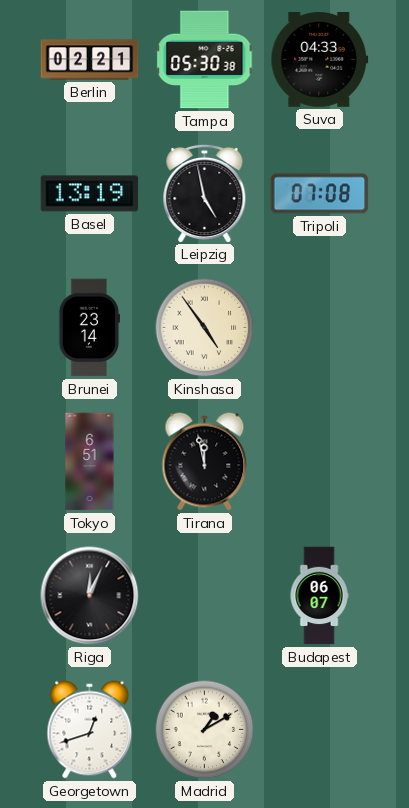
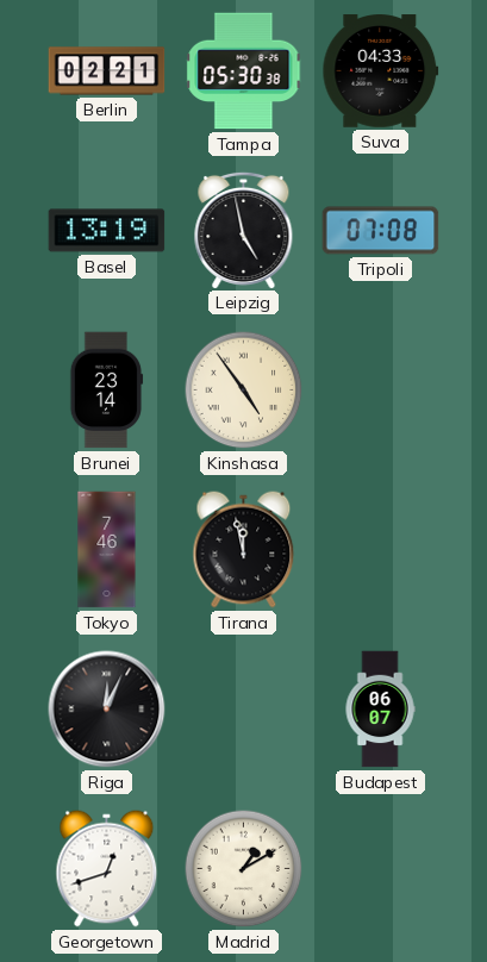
Tokyo: 6:51 -> 7:46
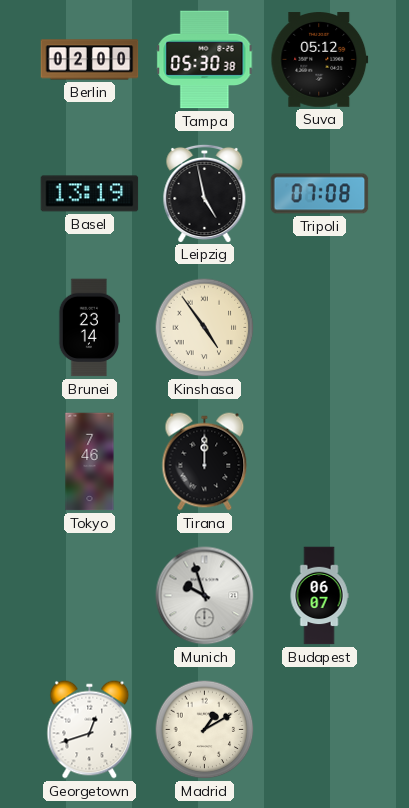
Berlin: 02:21 -> 02:00
Suva: 04:33 -> 05:12
Tirana: 11:58 -> 12:00
Riga: 12:04 -> none
Munich: none -> 9:57
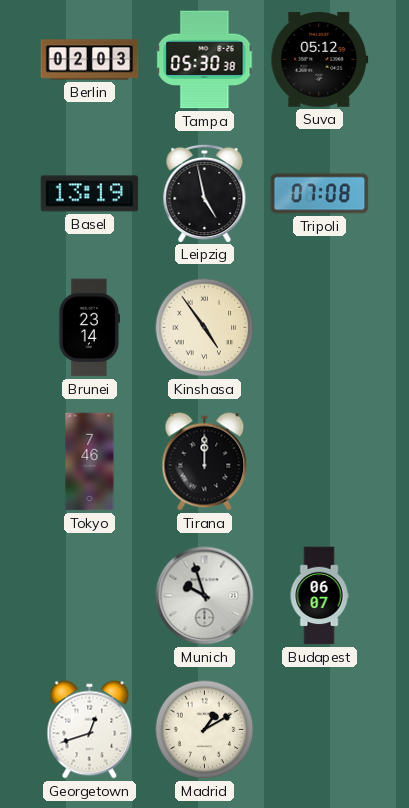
Berlin: 02:00 -> 02:03
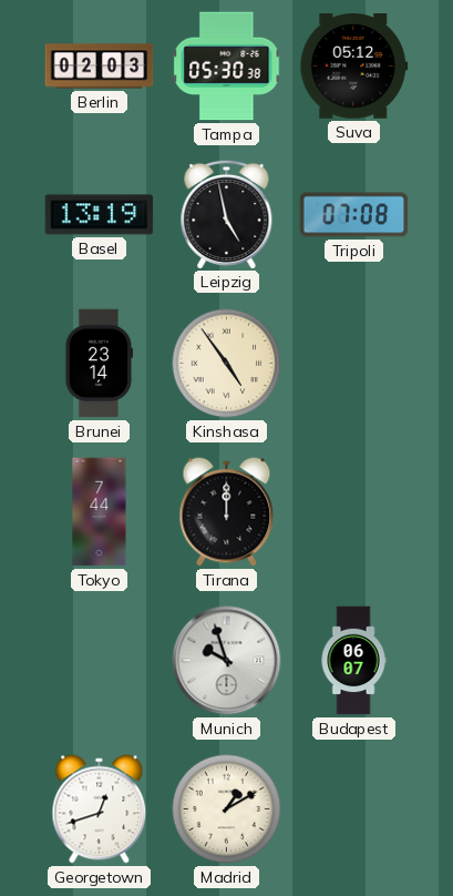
Tokyo: 7:46 -> 7:44
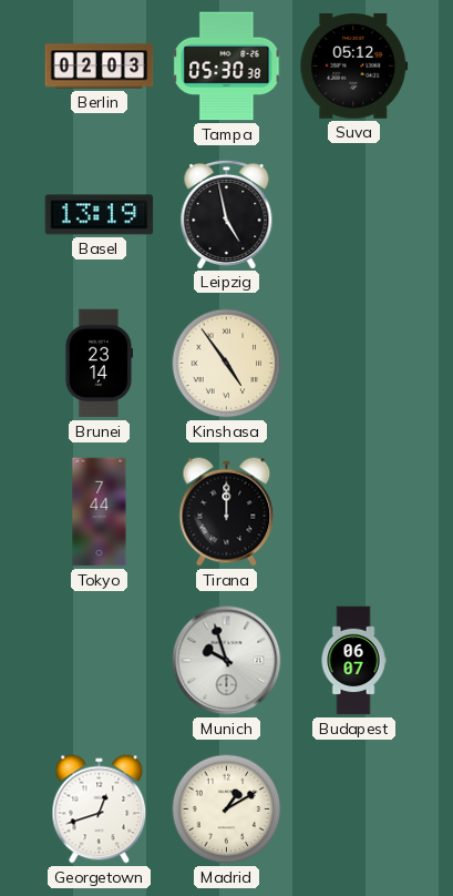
Tripoli: 07:08 -> none
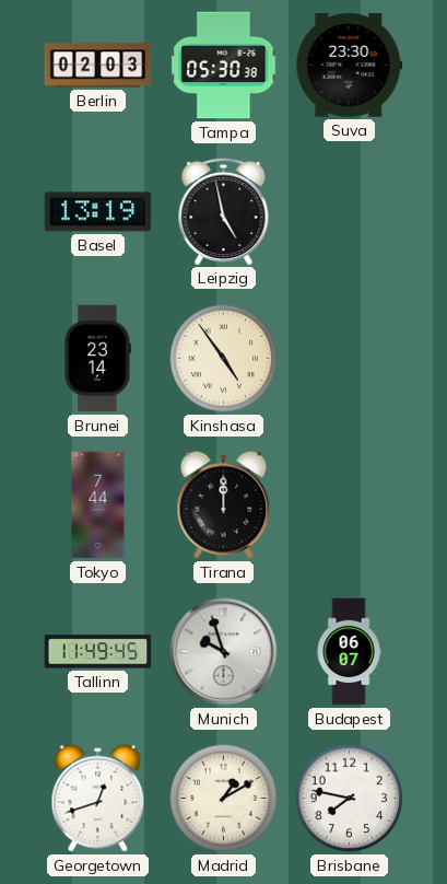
Suva: 05:12 -> 23:30
Tallinn: none -> 11:49
Brisbane: none -> 7:47
